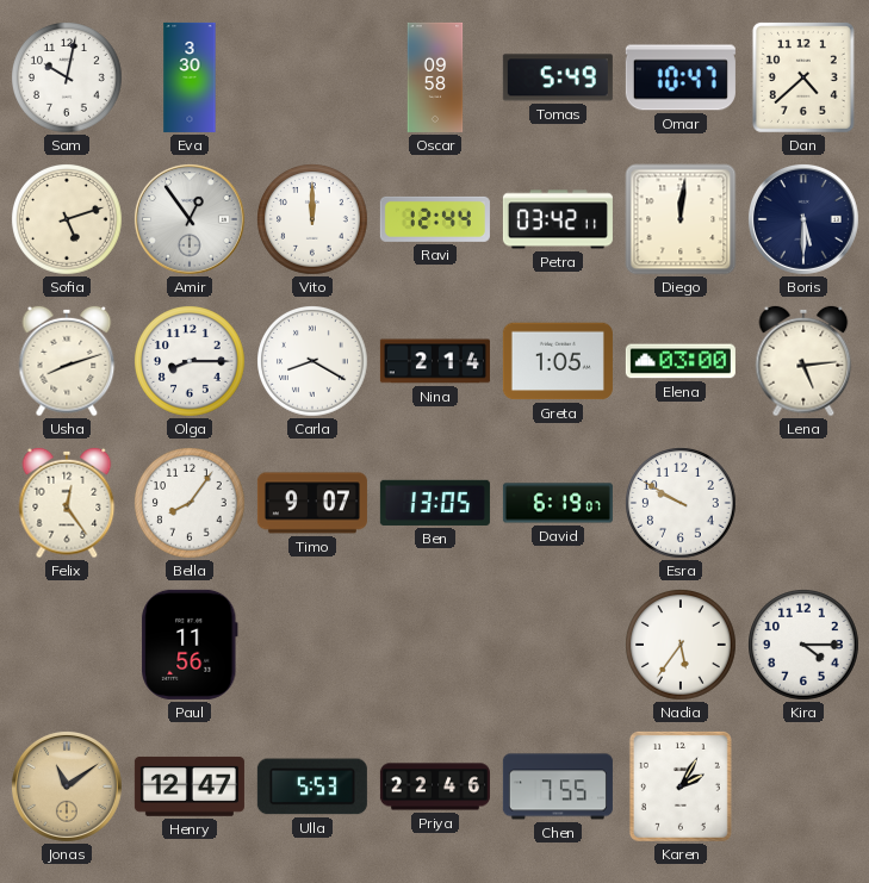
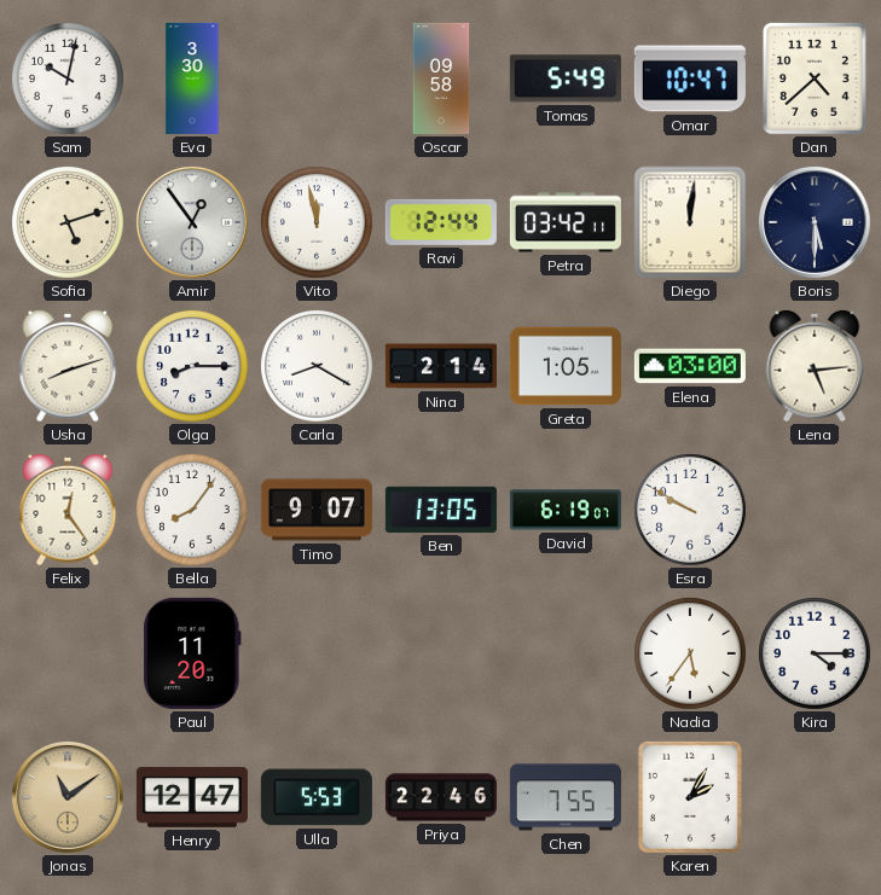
Vito: 12:00 -> 11:58
Paul: 11:56 -> 11:20
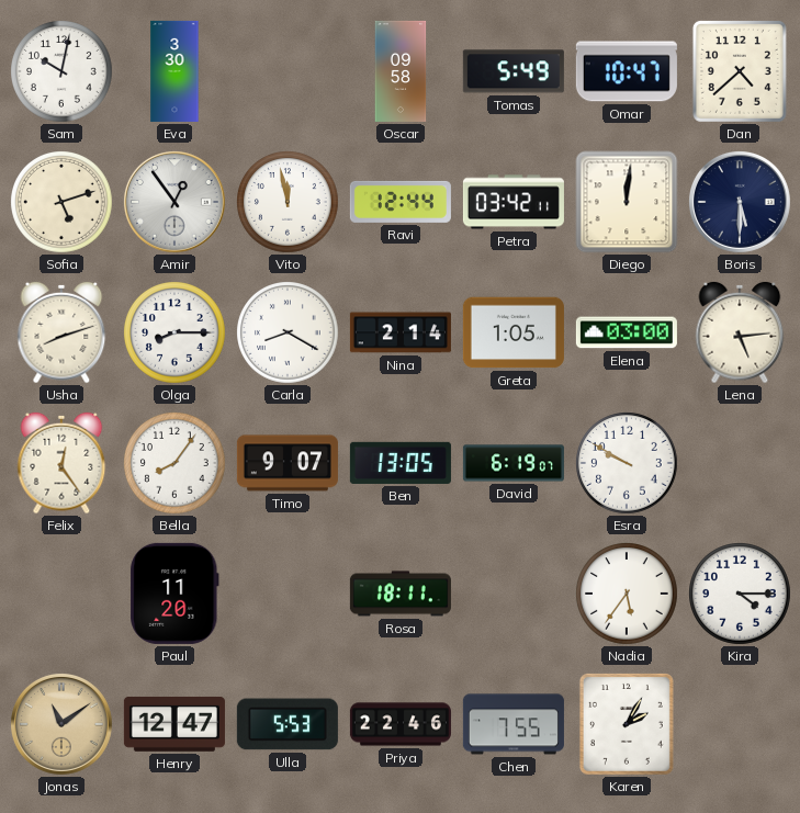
Rosa: none -> 18:11
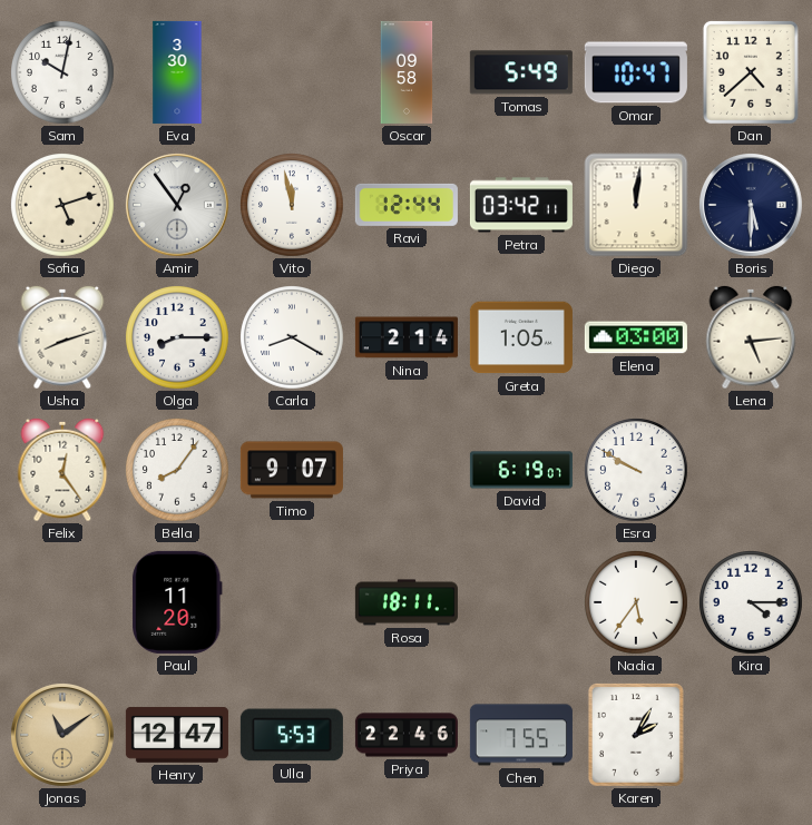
Ben: 13:05 -> none
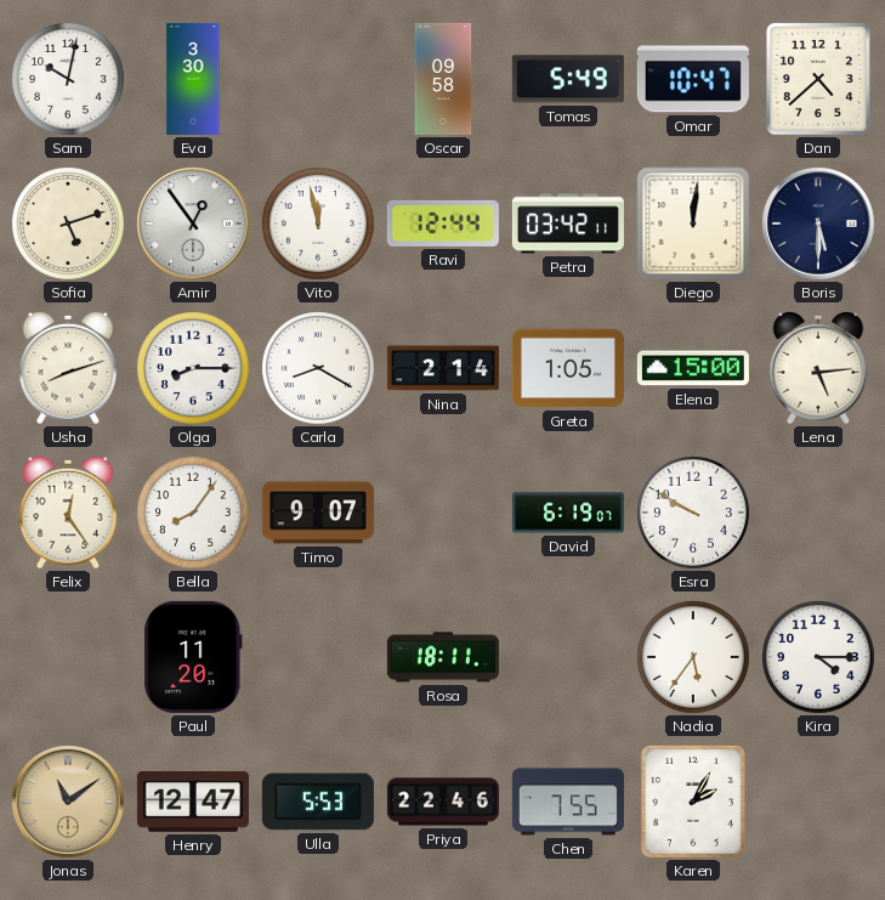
Elena: 03:00 -> 15:00
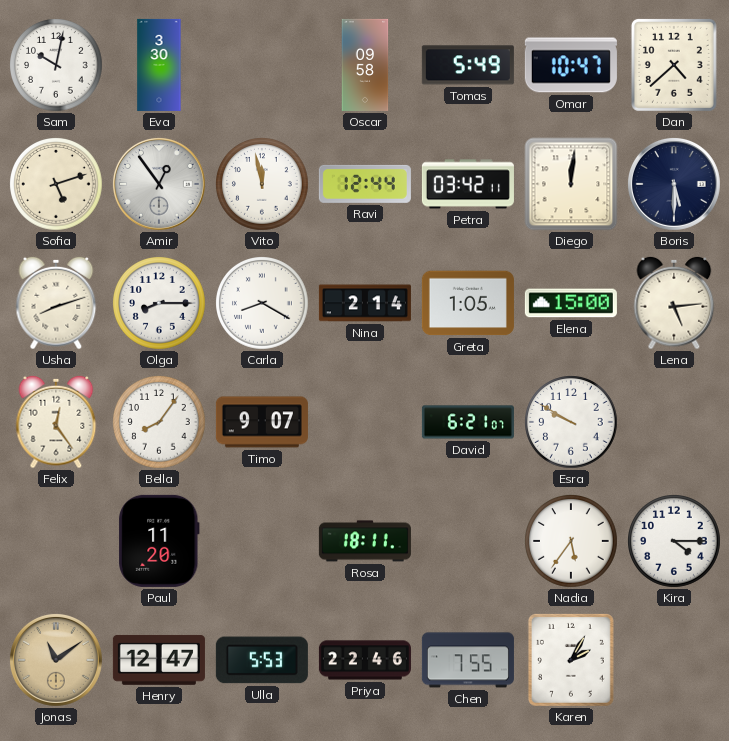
David: 6:19 -> 6:21
